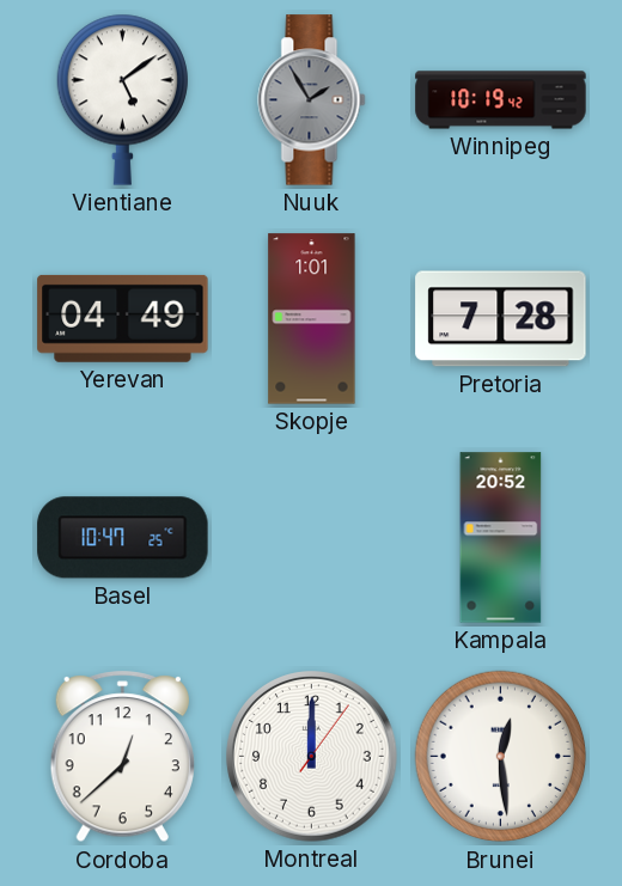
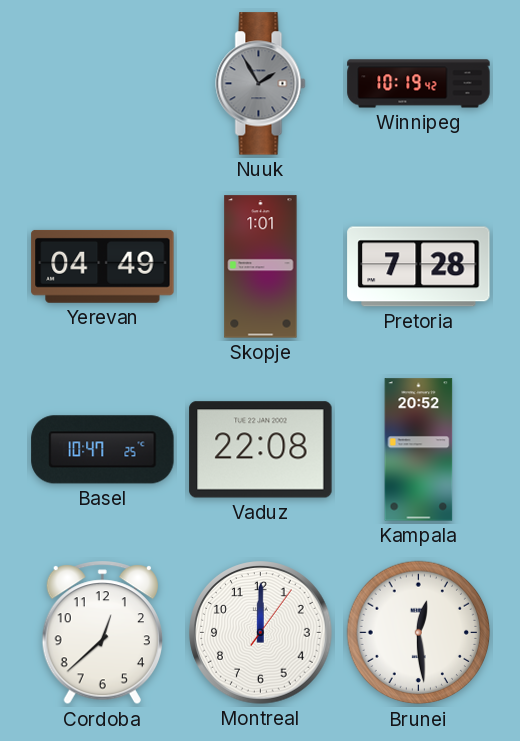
Vientiane: 5:09 -> none
Vaduz: none -> 22:08
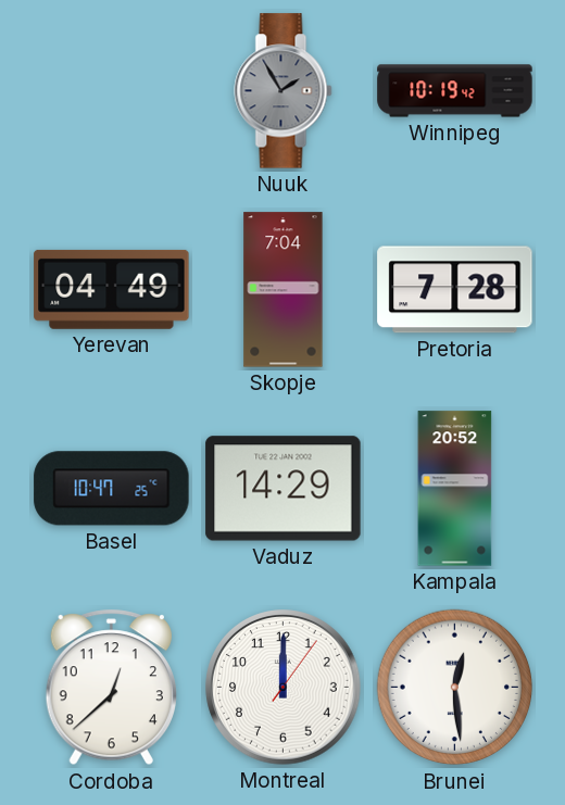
Skopje: 1:01 -> 7:04
Vaduz: 22:08 -> 14:29
